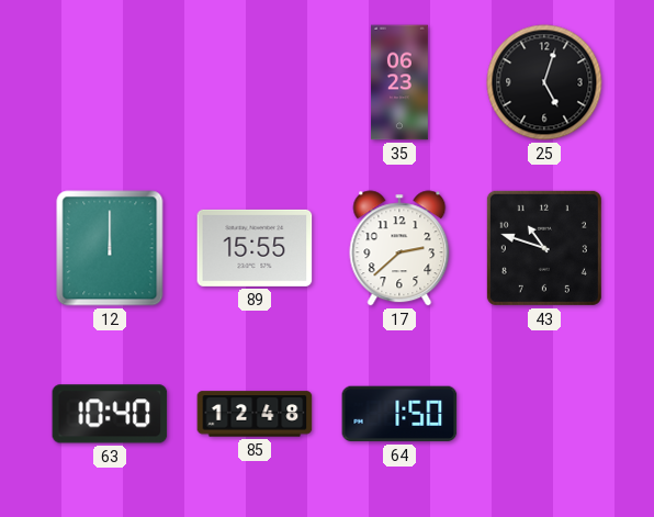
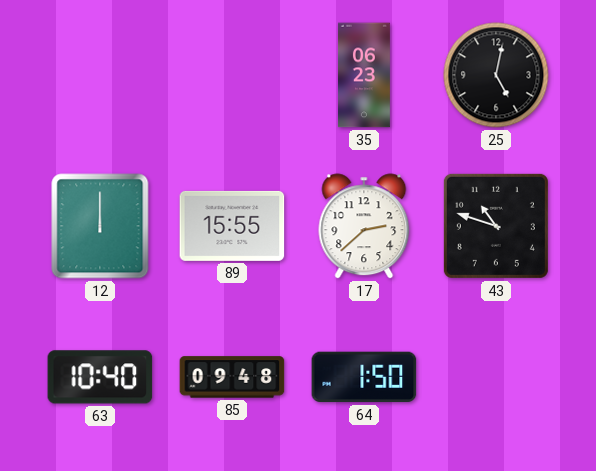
25: 5:03 -> 5:02
85: 12:48 -> 09:48
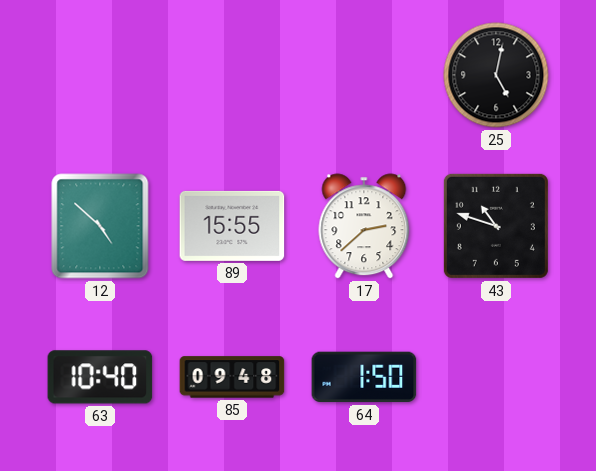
35: 06:23 -> none
12: 12:00 -> 4:52
